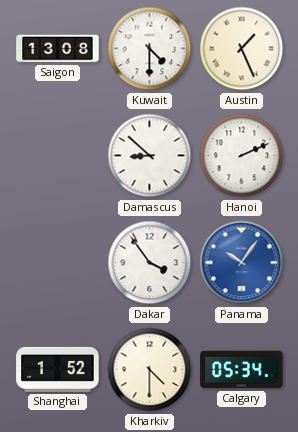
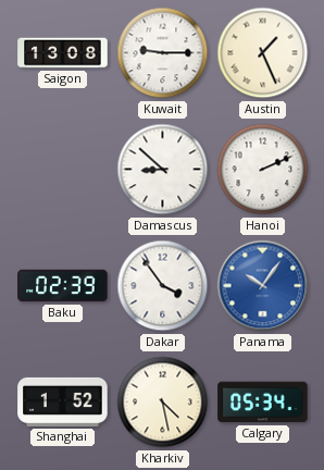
Kuwait: 4:30 -> 9:15
Baku: none -> 02:39
Kharkiv: 4:30 -> 4:28
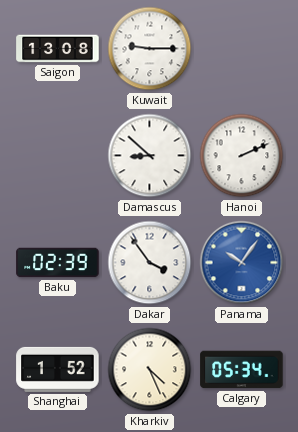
Austin: 1:26 -> none
Kharkiv: 4:28 -> 4:26
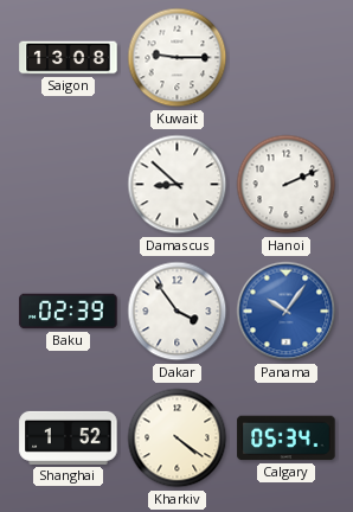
Kharkiv: 4:26 -> 4:21
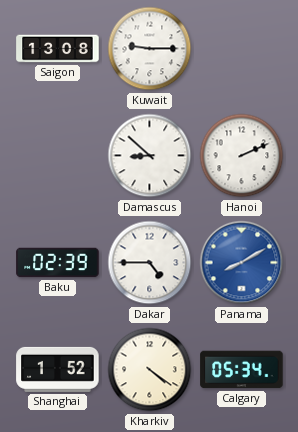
Dakar: 3:54 -> 4:45
Panama: 10:06 -> 8:10
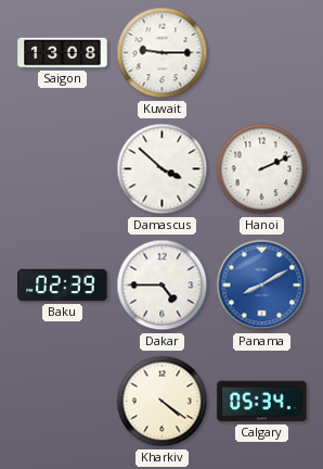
Damascus: 8:52 -> 3:52
Shanghai: 1:52 -> none
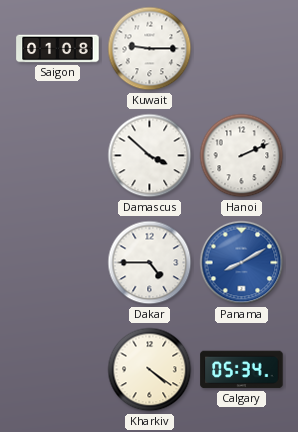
Saigon: 13:08 -> 01:08
Baku: 02:39 -> none
